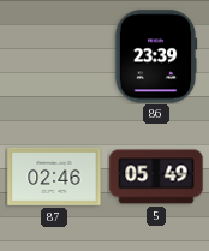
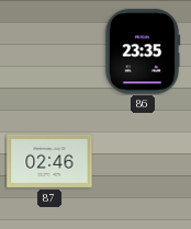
86: 23:39 -> 23:35
5: 05:49 -> none
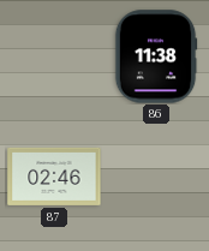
86: 23:35 -> 11:38
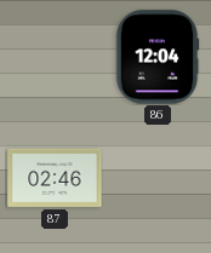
86: 11:38 -> 12:04
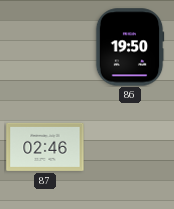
86: 12:04 -> 19:50
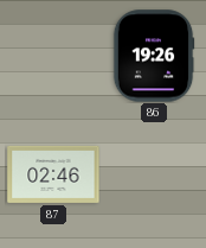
86: 19:50 -> 19:26
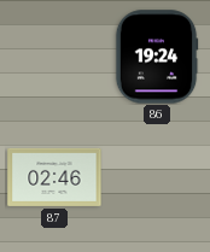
86: 19:26 -> 19:24
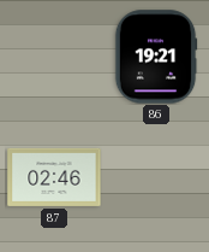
86: 19:24 -> 19:21
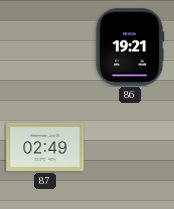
87: 02:46 -> 02:49
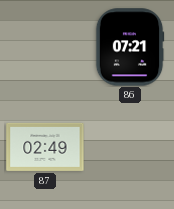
86: 19:21 -> 07:21
